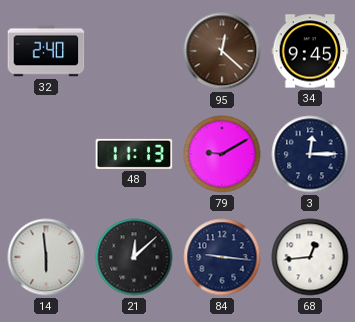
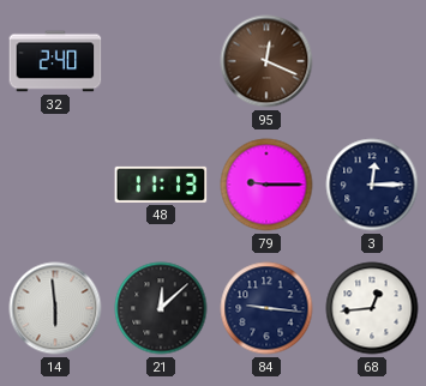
95: 12:22 -> 12:19
34: 9:45 -> none
79: 9:10 -> 9:15
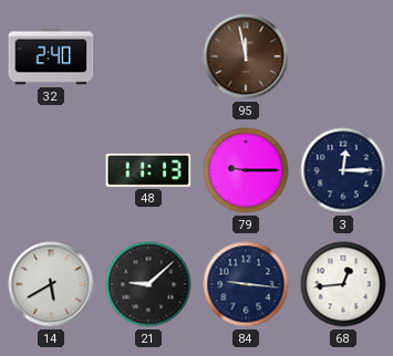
95: 12:19 -> 11:58
14: 5:59 -> 5:40
21: 12:08 -> 9:08
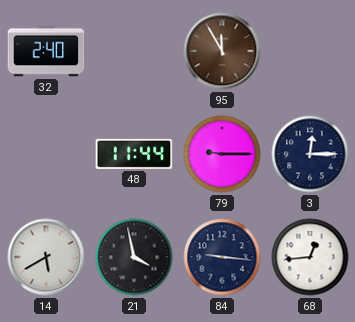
95: 11:58 -> 11:55
48: 11:13 -> 11:44
21: 9:08 -> 3:58
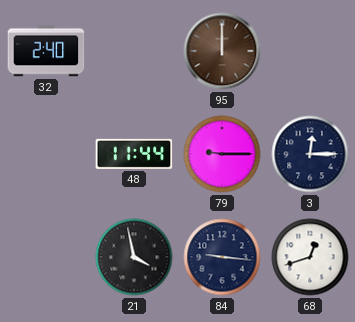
95: 11:55 -> 12:00
14: 5:40 -> none
68: 12:44 -> 12:42
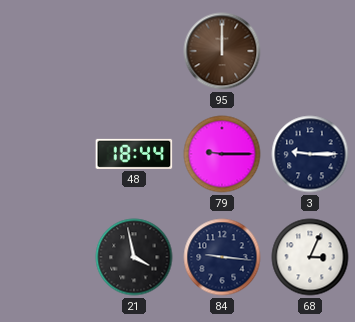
32: 2:40 -> none
48: 11:44 -> 18:44
3: 12:15 -> 9:15
68: 12:42 -> 3:04
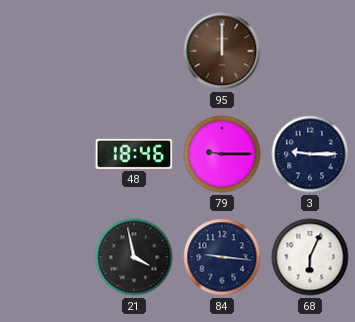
48: 18:44 -> 18:46
68: 3:04 -> 6:04
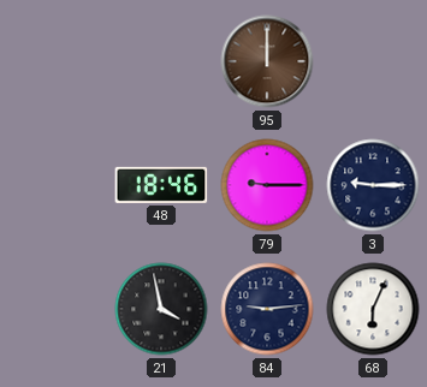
84: 9:16 -> 9:14
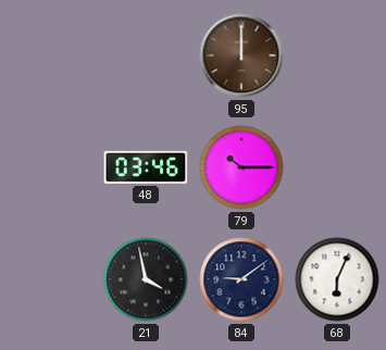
48: 18:46 -> 03:46
79: 9:15 -> 10:15
3: 9:15 -> none
84: 9:14 -> 9:09
